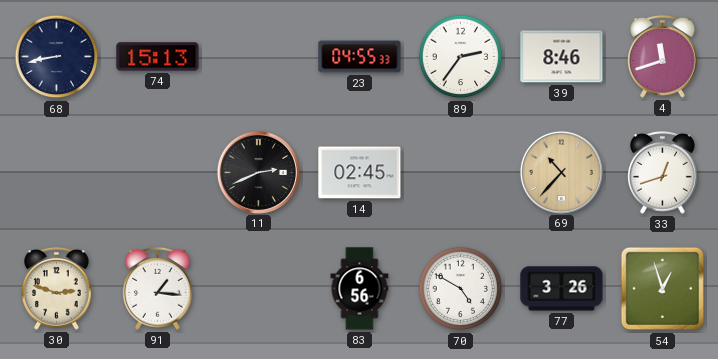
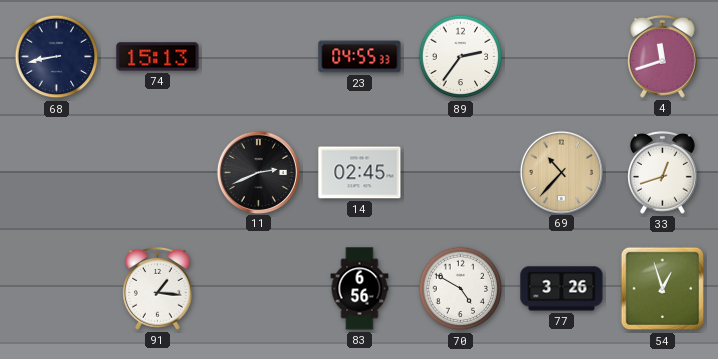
39: 8:46 -> none
30: 2:48 -> none
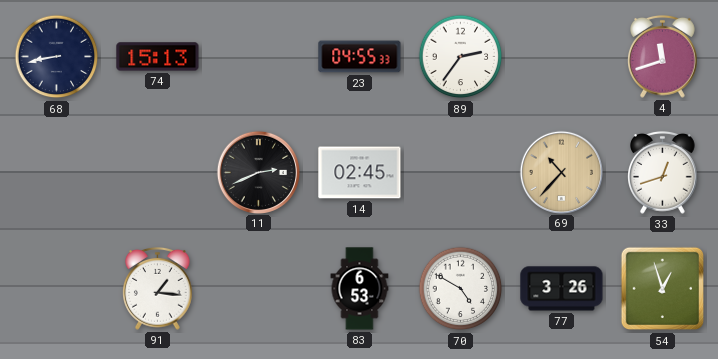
83: 6:56 -> 6:53
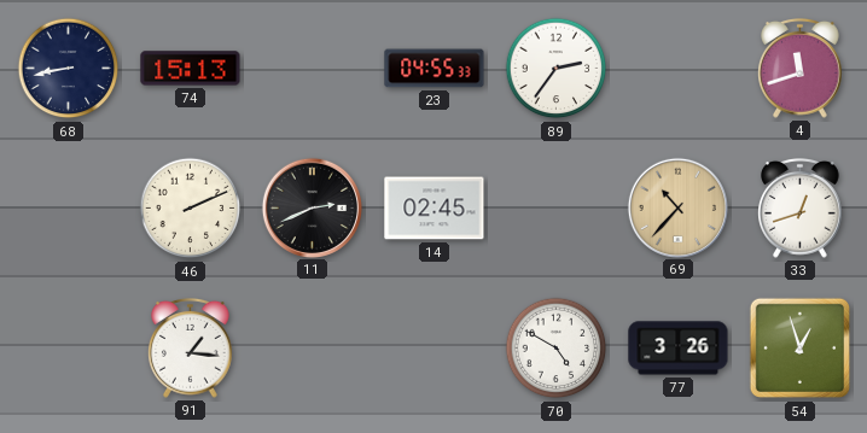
46: none -> 2:11
83: 6:53 -> none
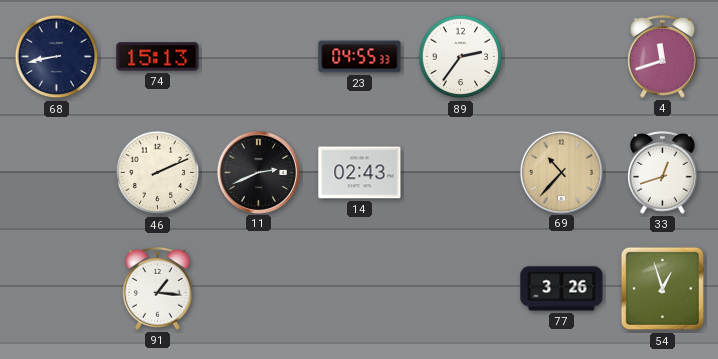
14: 02:45 -> 02:43
70: 4:50 -> none
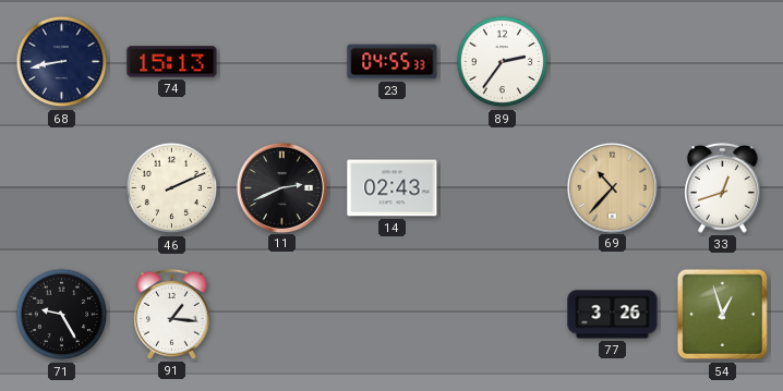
4: 11:42 -> none
71: none -> 9:25
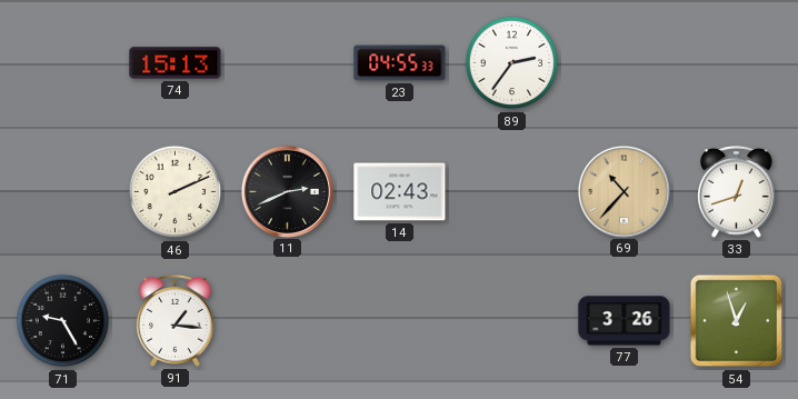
68: 8:43 -> none
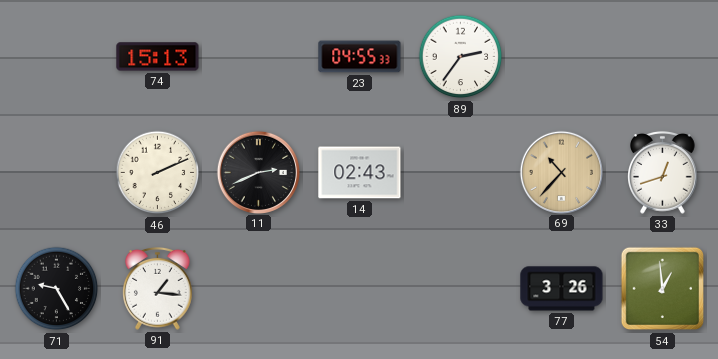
54: 12:57 -> 12:59
